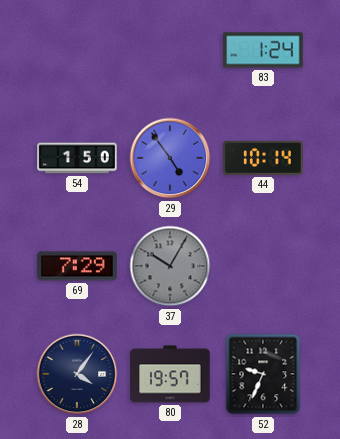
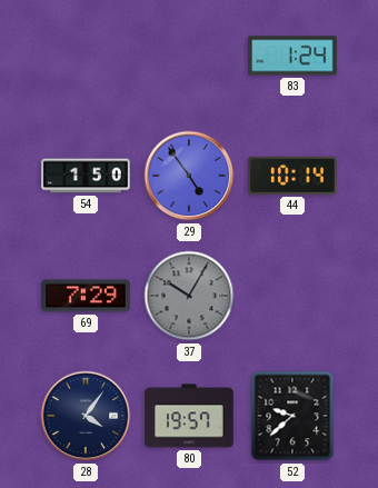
52: 9:34 -> 9:38
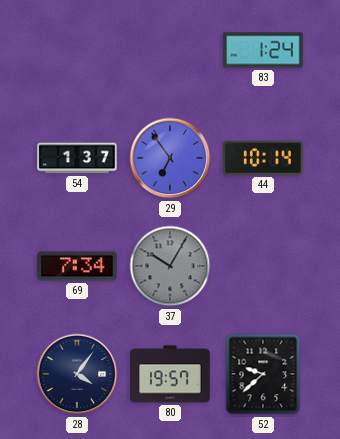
54: 1:50 -> 1:37
29: 4:54 -> 6:54
69: 7:29 -> 7:34
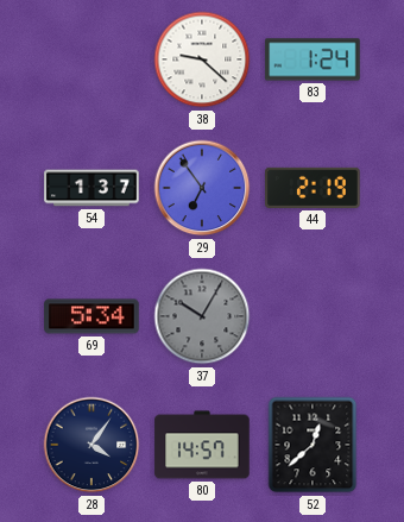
38: none -> 9:22
44: 10:14 -> 2:19
69: 7:34 -> 5:34
80: 19:57 -> 14:57
52: 9:38 -> 12:38
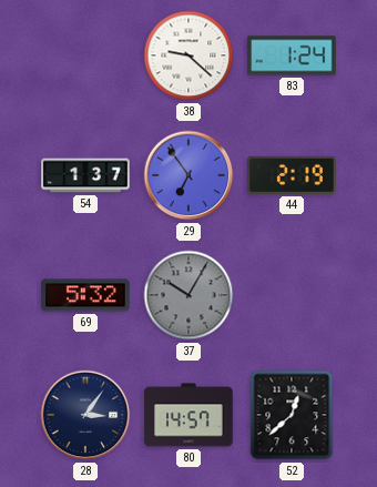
69: 5:34 -> 5:32
28: 4:06 -> 3:06
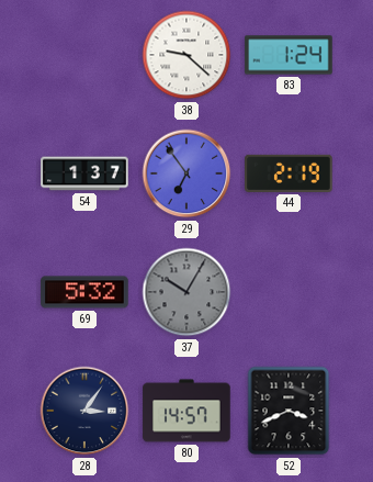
52: 12:38 -> 3:41
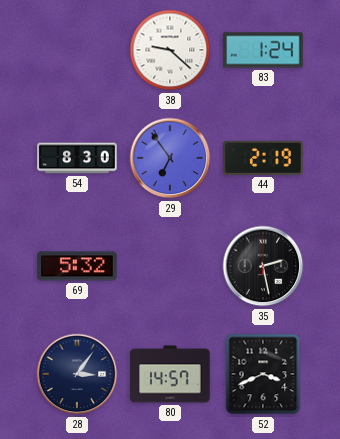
54: 1:37 -> 8:30
37: 10:05 -> none
35: none -> 2:28
